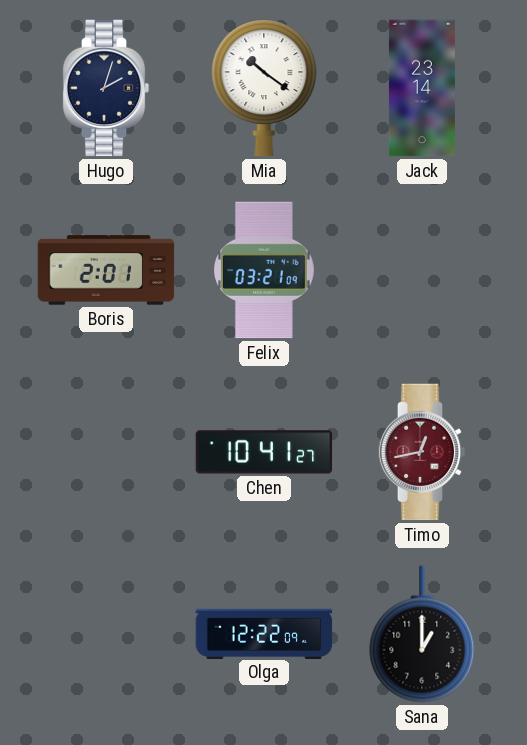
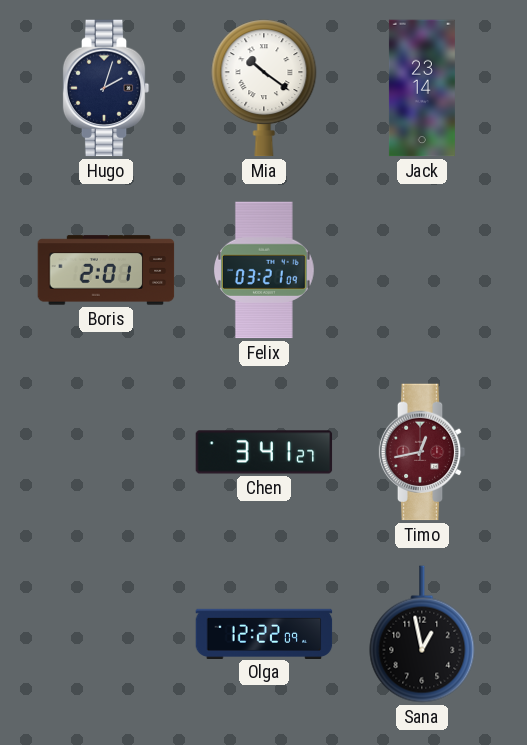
Chen: 10:41 -> 3:41
Sana: 1:00 -> 12:58
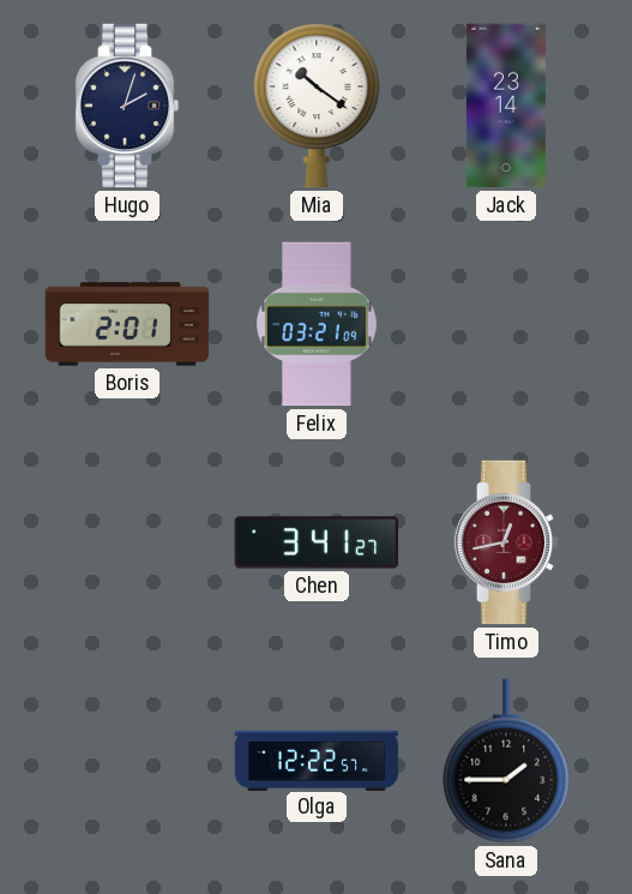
Olga: 12:22:09 -> 12:22:57
Sana: 12:58 -> 1:45
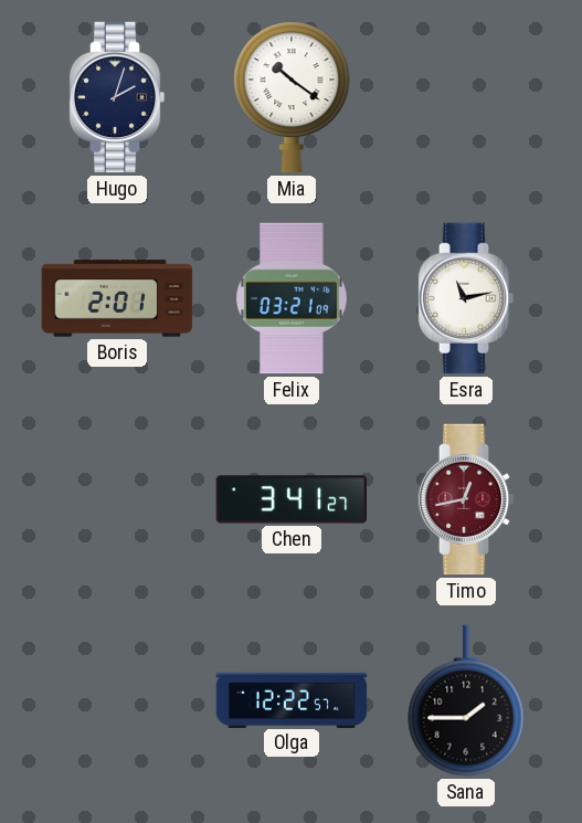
Jack: 23:14 -> none
Esra: none -> 11:13
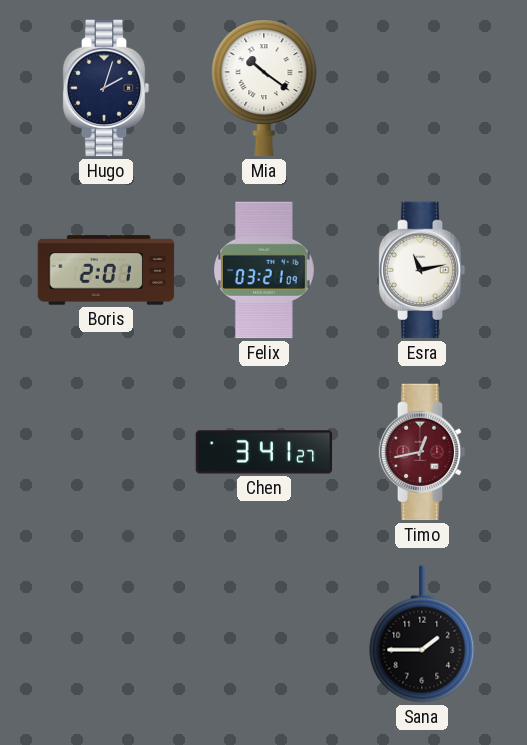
Olga: 12:22 -> none
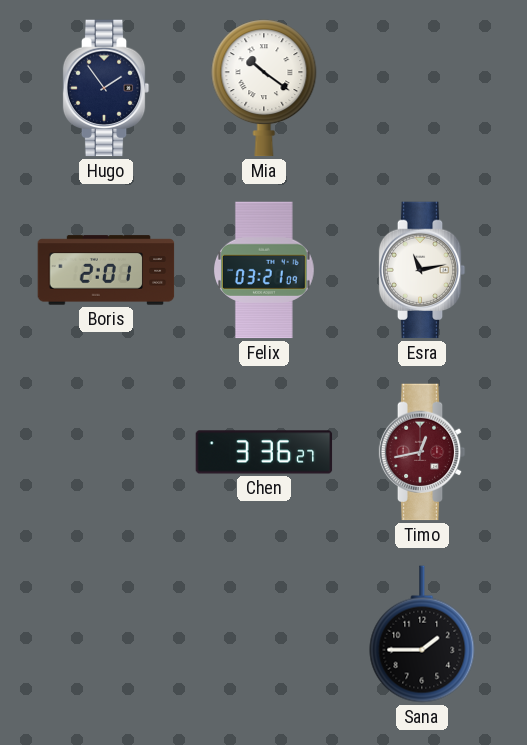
Hugo: 2:03 -> 1:54
Chen: 3:41 -> 3:36
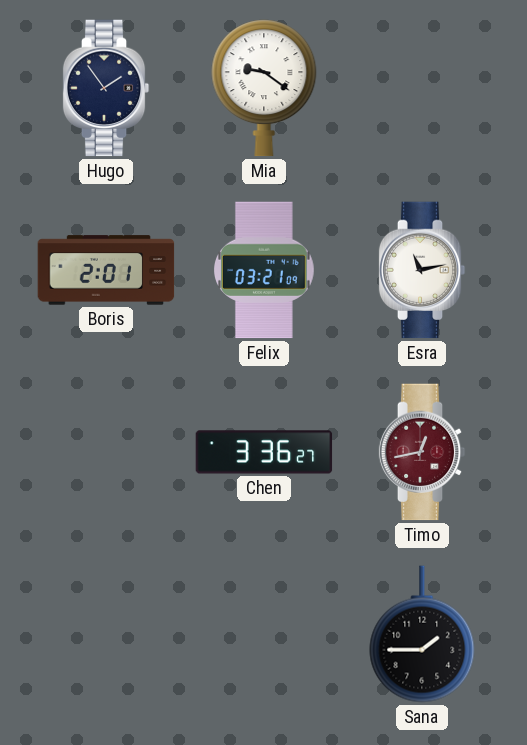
Mia: 10:21 -> 9:21
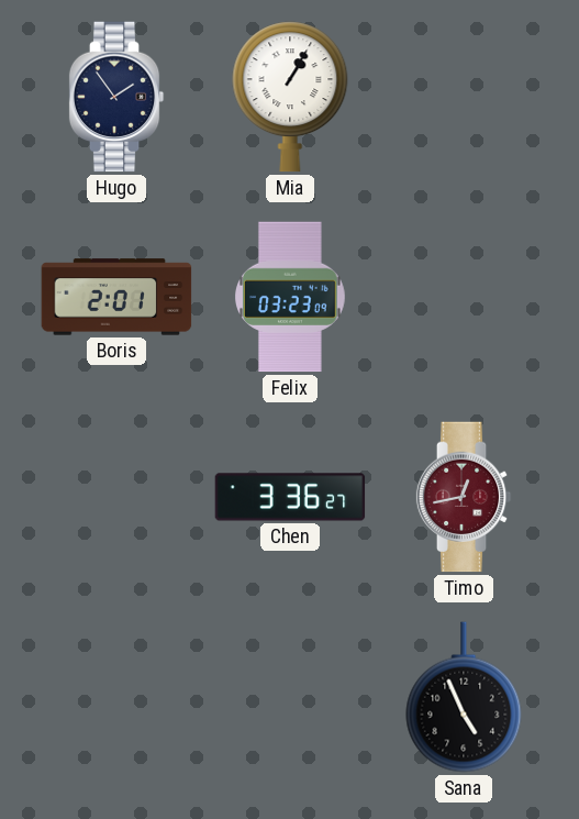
Mia: 9:21 -> 1:05
Felix: 03:21 -> 03:23
Esra: 11:13 -> none
Sana: 1:45 -> 4:56
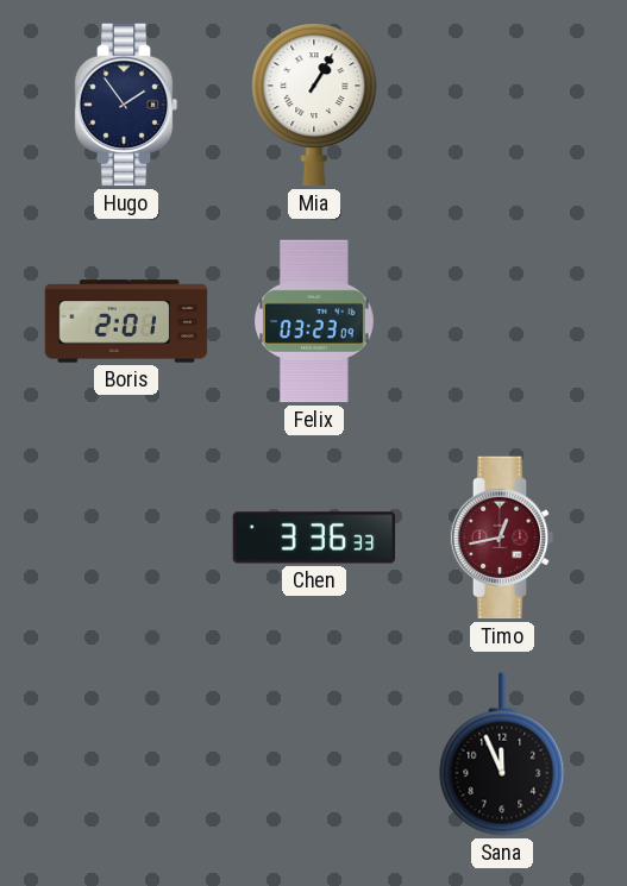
Chen: 3:36:27 -> 3:36:33
Sana: 4:56 -> 11:56
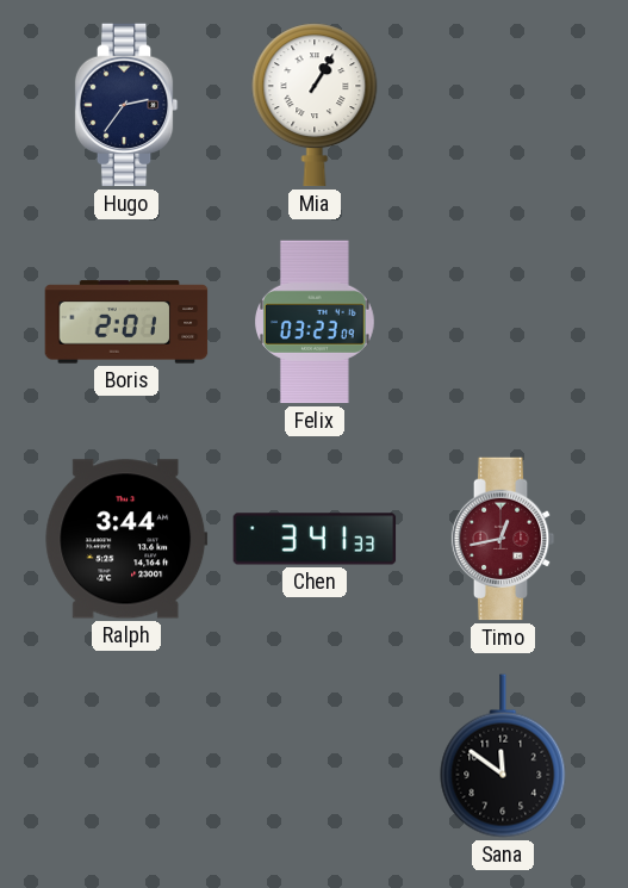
Hugo: 1:54 -> 2:36
Ralph: none -> 3:44
Chen: 3:36 -> 3:41
Sana: 11:56 -> 11:51
